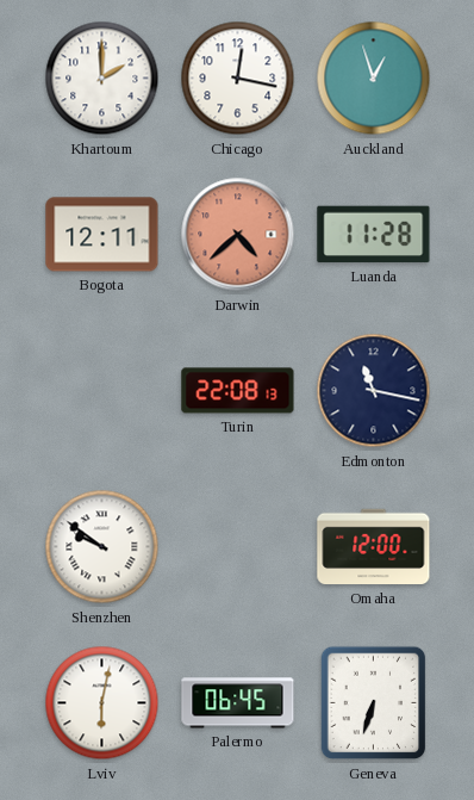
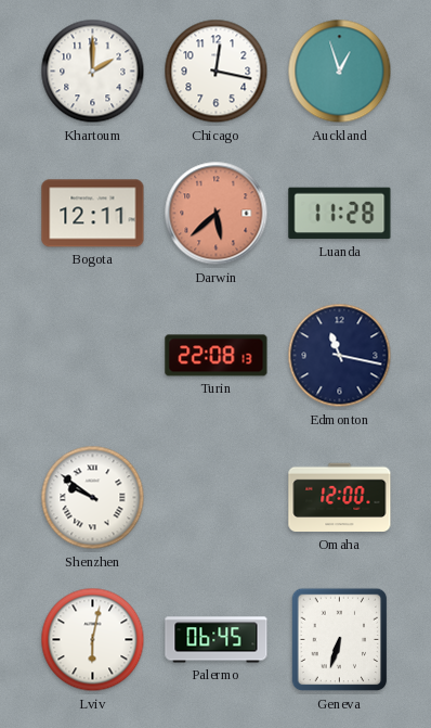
Darwin: 4:38 -> 5:38
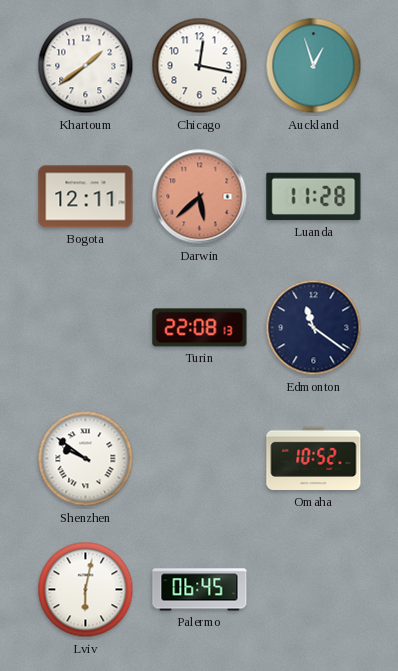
Khartoum: 2:00 -> 1:39
Edmonton: 11:17 -> 11:21
Omaha: 12:00 -> 10:52
Geneva: 6:33 -> none
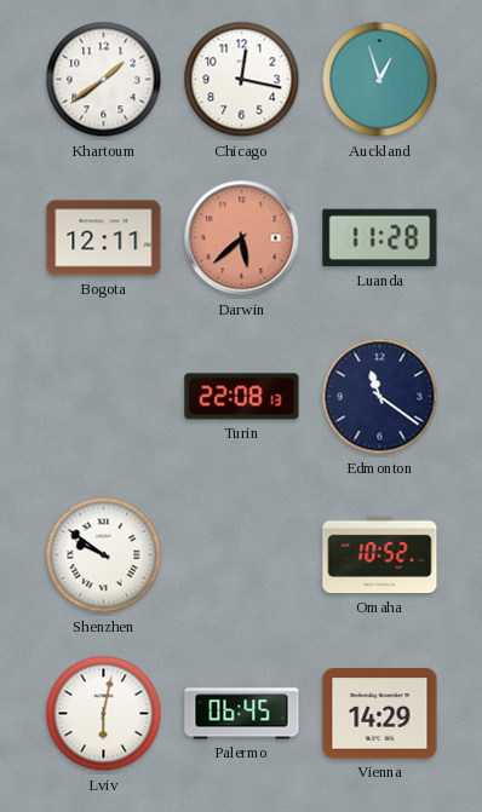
Vienna: none -> 14:29
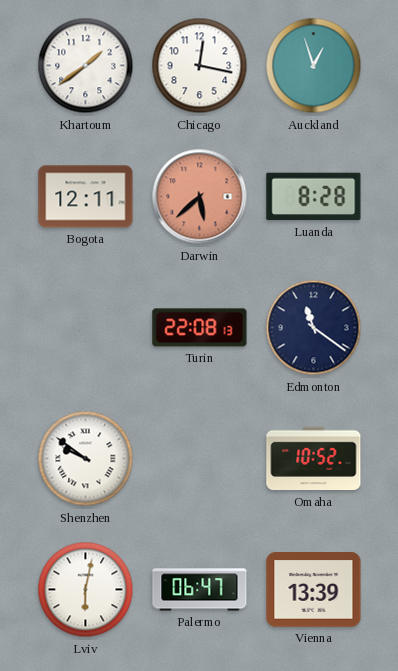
Luanda: 11:28 -> 8:28
Palermo: 06:45 -> 06:47
Vienna: 14:29 -> 13:39
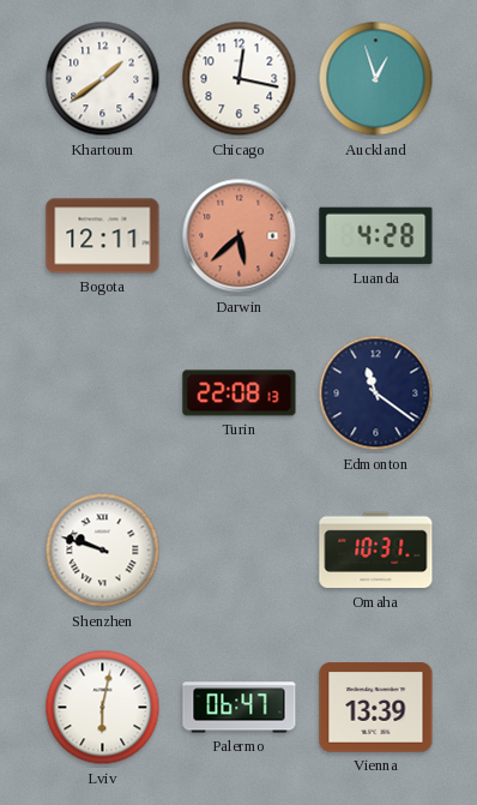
Luanda: 8:28 -> 4:28
Shenzhen: 9:51 -> 9:48
Omaha: 10:52 -> 10:31
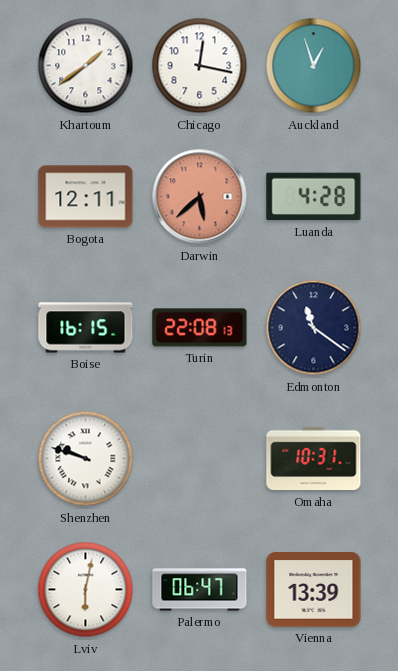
Boise: none -> 16:15
